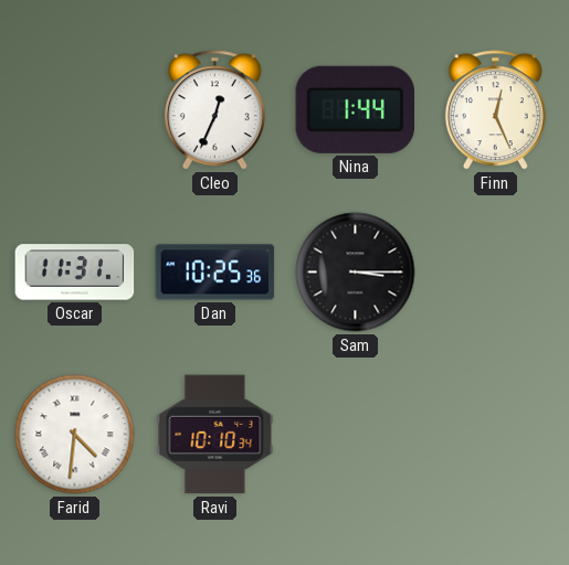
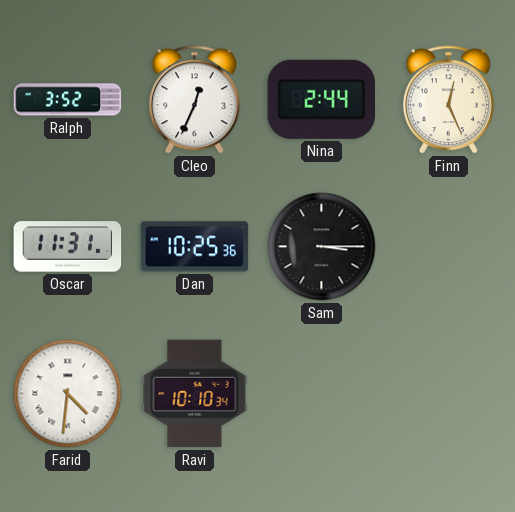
Ralph: none -> 3:52
Nina: 1:44 -> 2:44
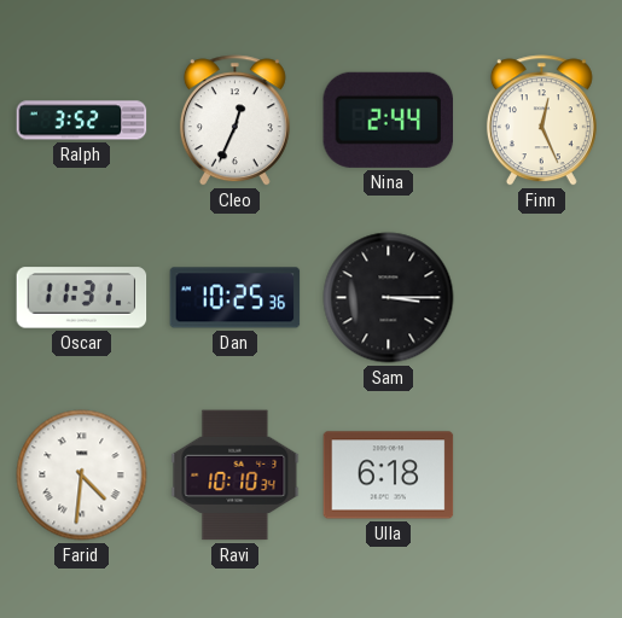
Ulla: none -> 6:18
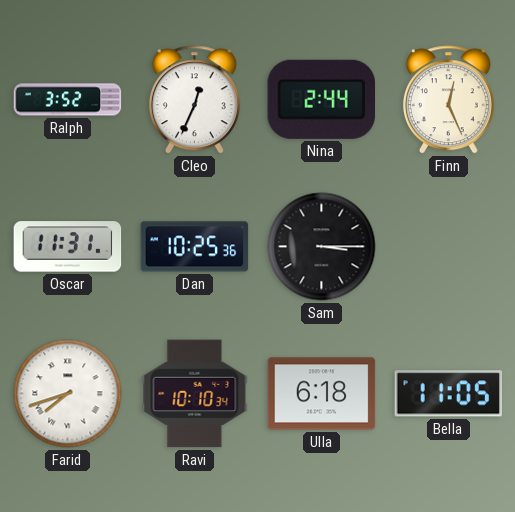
Farid: 4:31 -> 7:42
Bella: none -> 11:05
